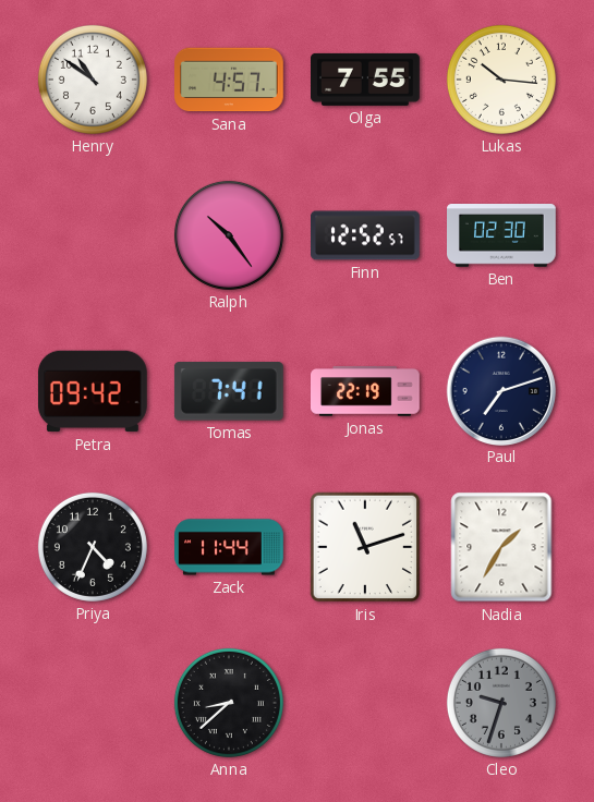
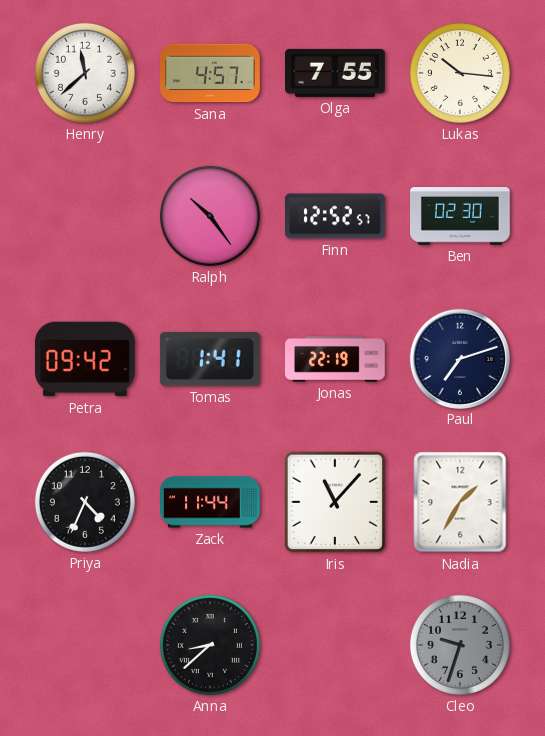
Henry: 10:51 -> 11:38
Tomas: 7:41 -> 1:41
Iris: 11:12 -> 11:07
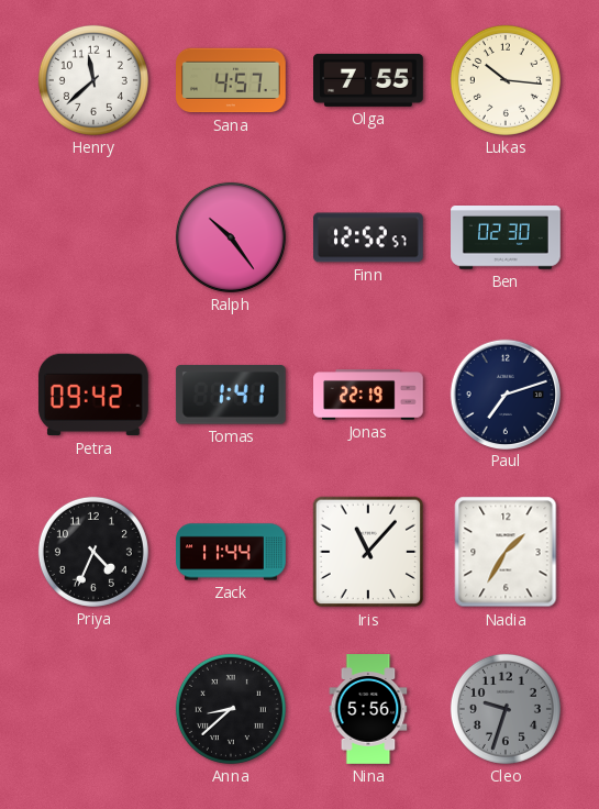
Nina: none -> 5:56
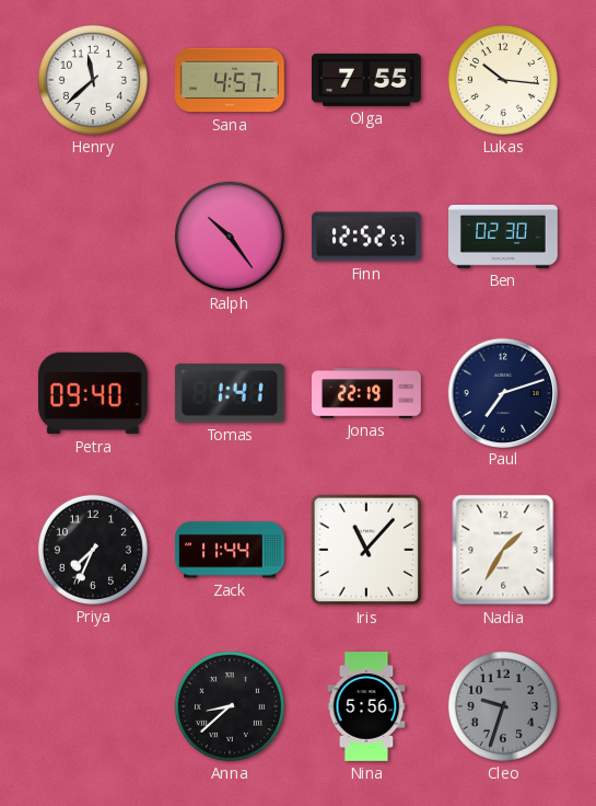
Petra: 09:42 -> 09:40
Priya: 4:34 -> 7:34
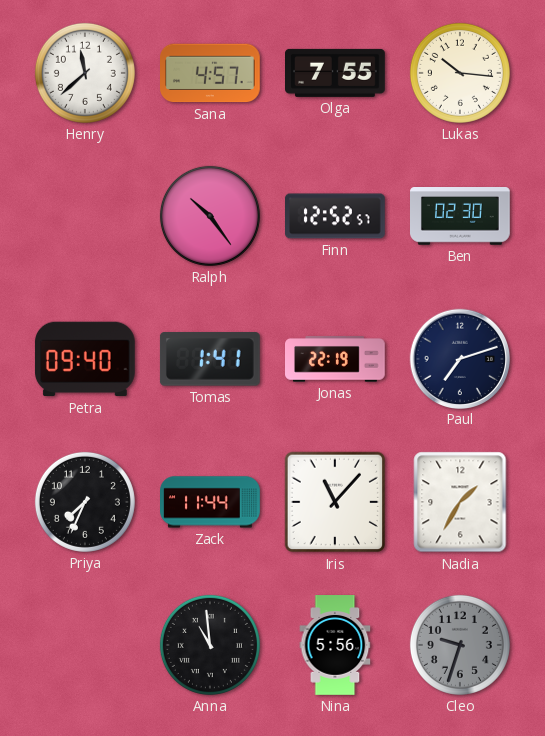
Anna: 8:38 -> 10:59
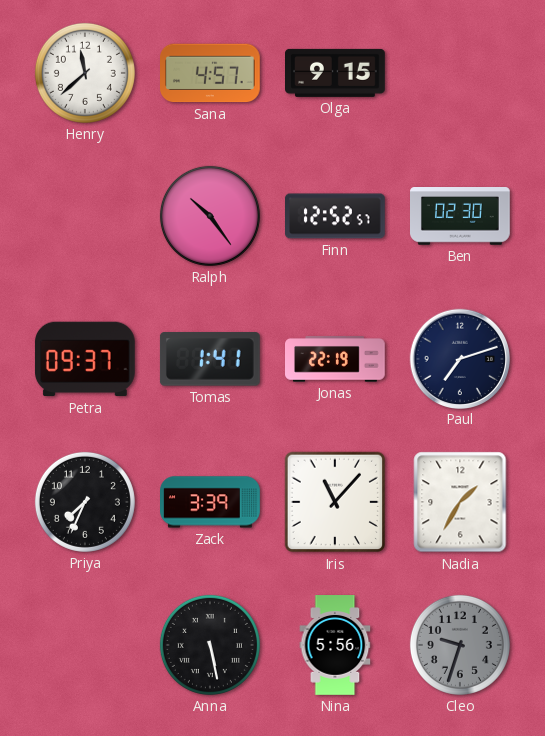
Olga: 7:55 -> 9:15
Lukas: 10:16 -> none
Petra: 09:40 -> 09:37
Zack: 11:44 -> 3:39
Anna: 10:59 -> 5:28
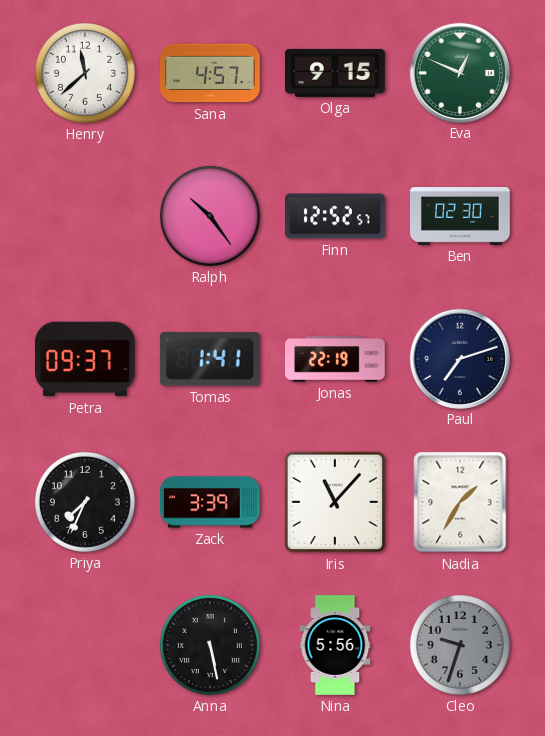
Eva: none -> 12:49
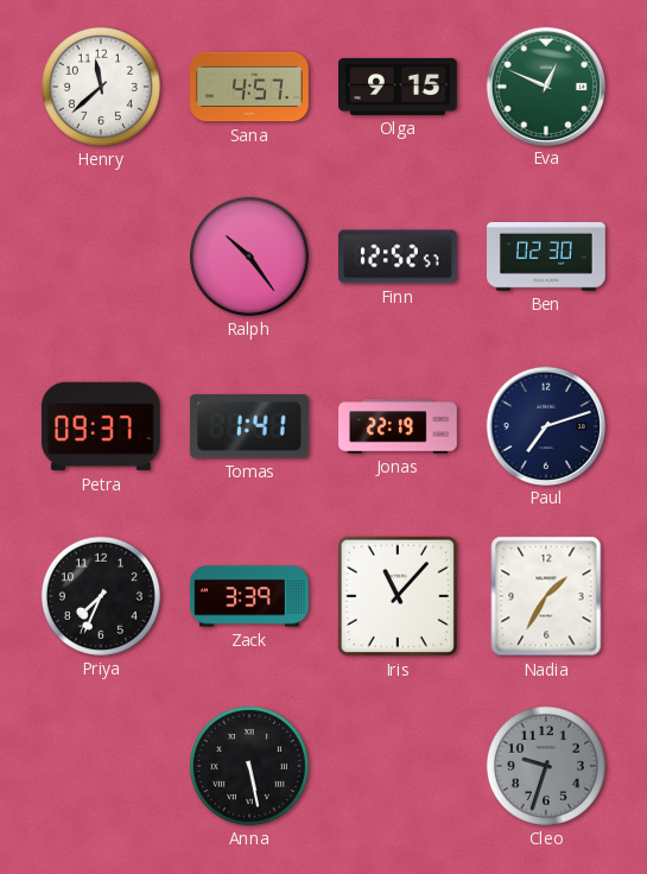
Nina: 5:56 -> none
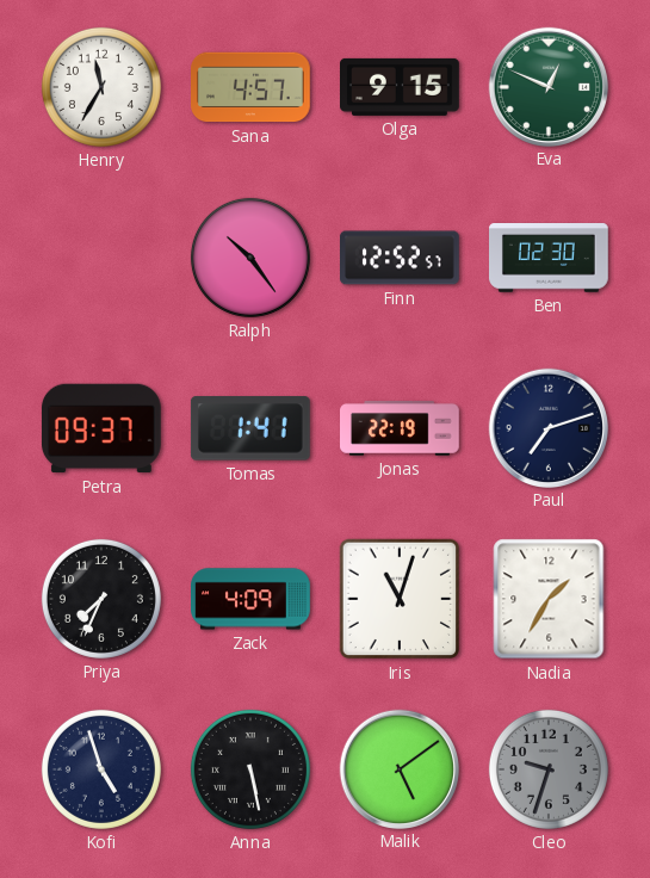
Henry: 11:38 -> 11:35
Zack: 3:39 -> 4:09
Iris: 11:07 -> 11:03
Kofi: none -> 4:57
Malik: none -> 5:09
